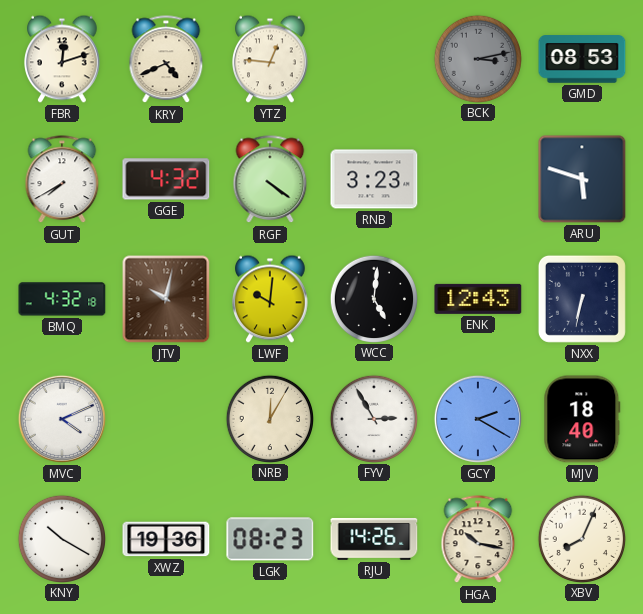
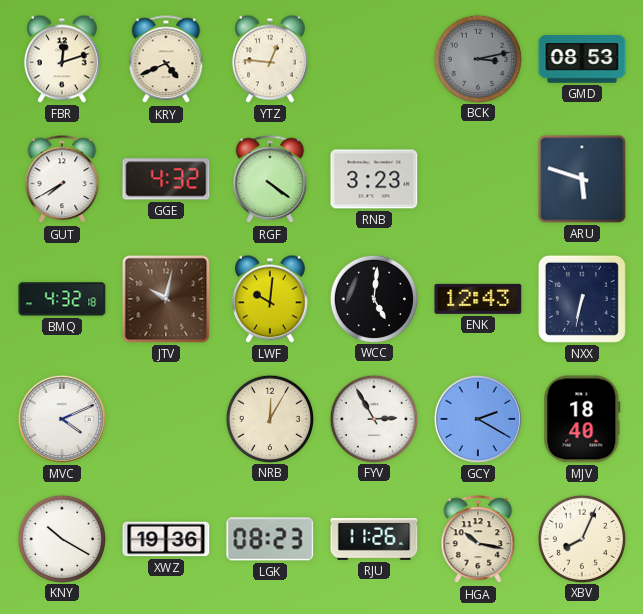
RJU: 14:26 -> 11:26
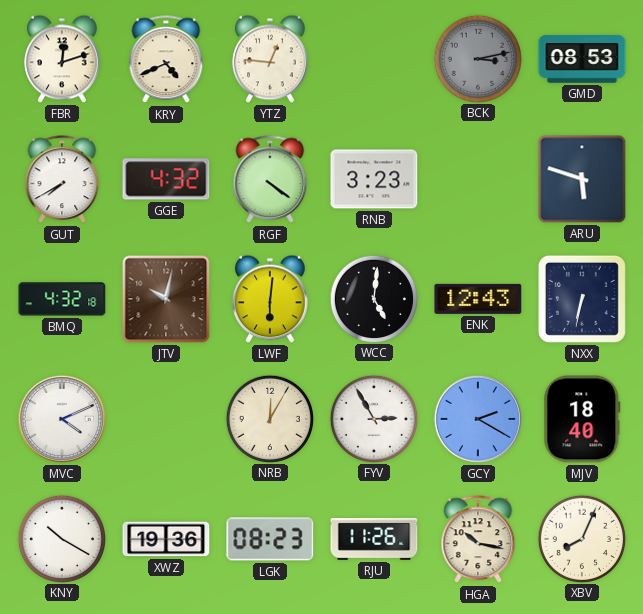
LWF: 10:01 -> 6:01
